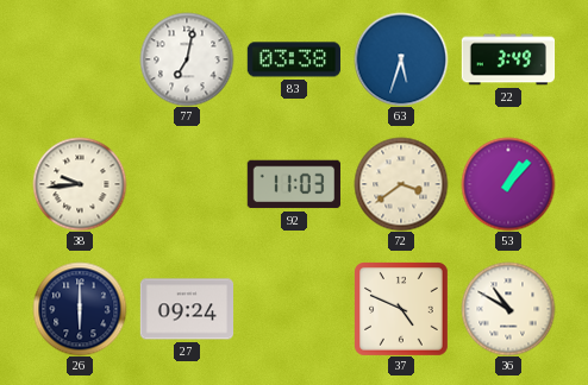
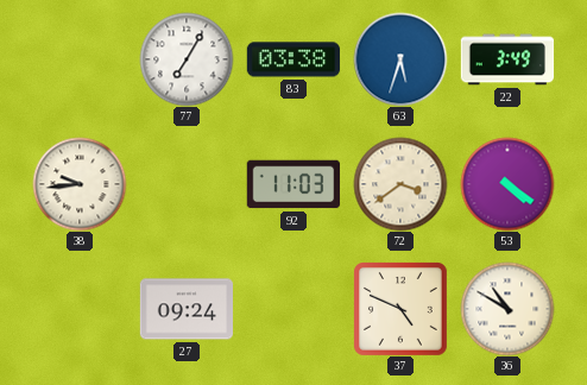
77: 7:02 -> 7:05
53: 1:07 -> 4:21
26: 6:00 -> none
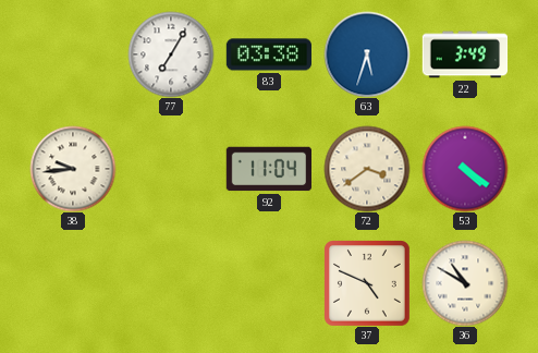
92: 11:03 -> 11:04
27: 09:24 -> none
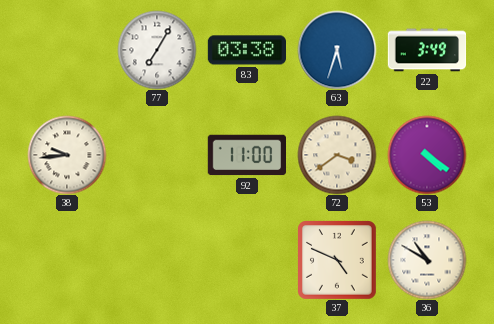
92: 11:04 -> 11:00
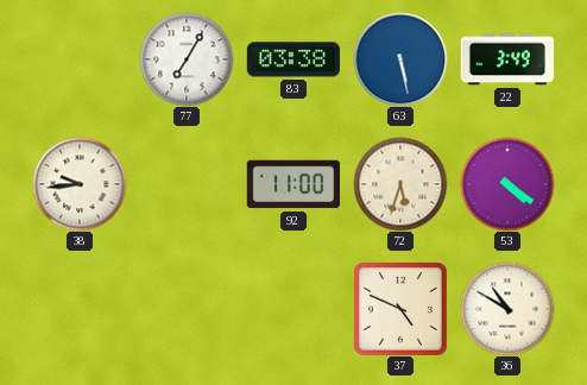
63: 5:33 -> 5:28
72: 3:39 -> 5:33
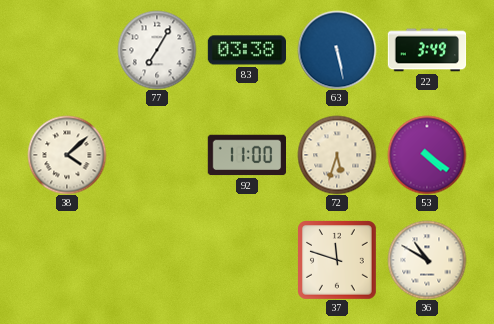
38: 9:44 -> 4:08
37: 4:49 -> 11:48
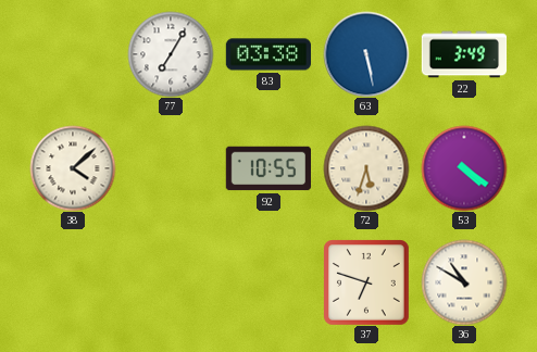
92: 11:00 -> 10:55
37: 11:48 -> 6:48
